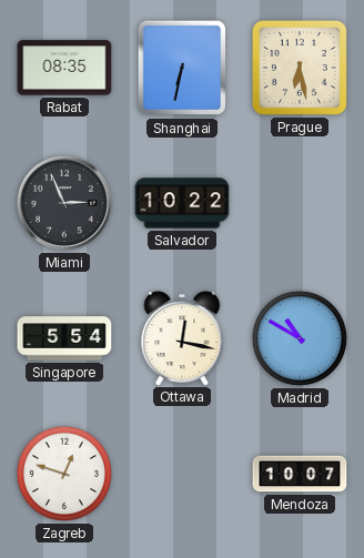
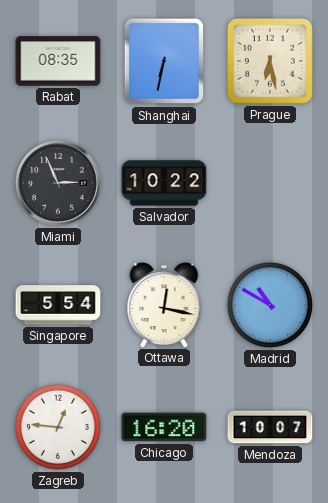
Zagreb: 12:48 -> 12:46
Chicago: none -> 16:20
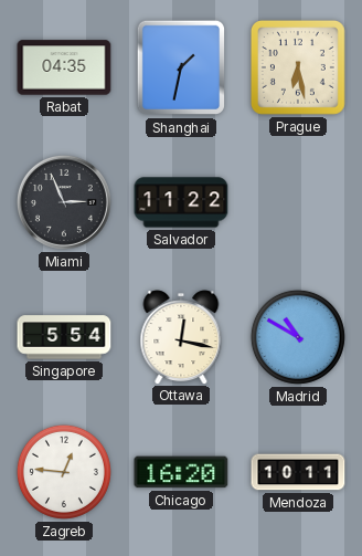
Rabat: 08:35 -> 04:35
Shanghai: 6:32 -> 1:32
Salvador: 10:22 -> 11:22
Mendoza: 10:07 -> 10:11
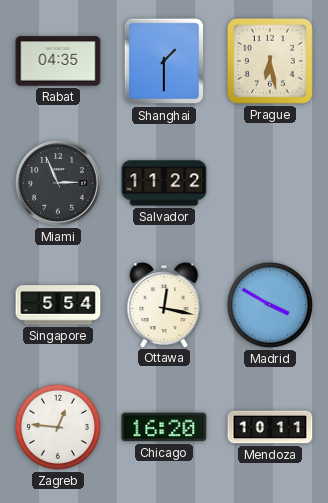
Shanghai: 1:32 -> 1:30
Madrid: 10:50 -> 3:50
